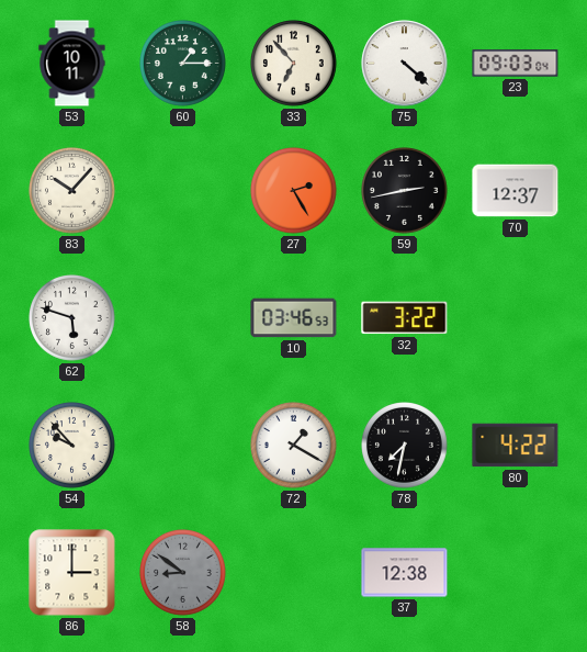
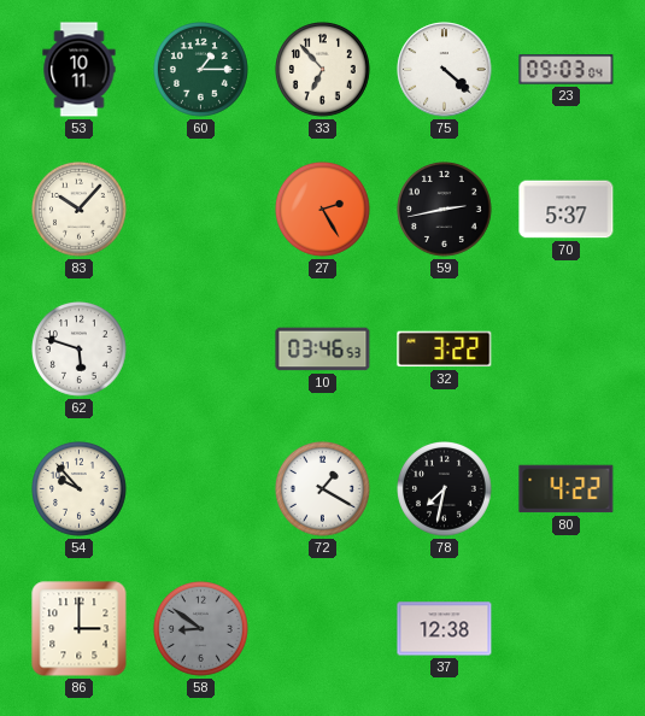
70: 12:37 -> 5:37
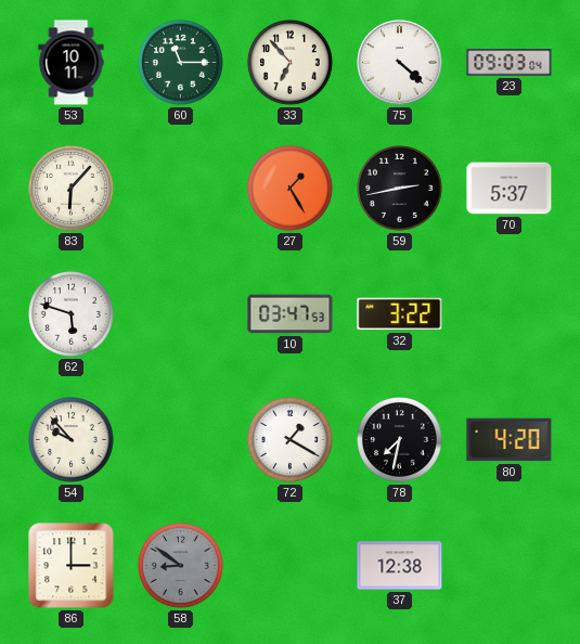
60: 1:15 -> 11:15
83: 10:07 -> 6:07
27: 2:25 -> 1:25
10: 03:46 -> 03:47
80: 4:22 -> 4:20
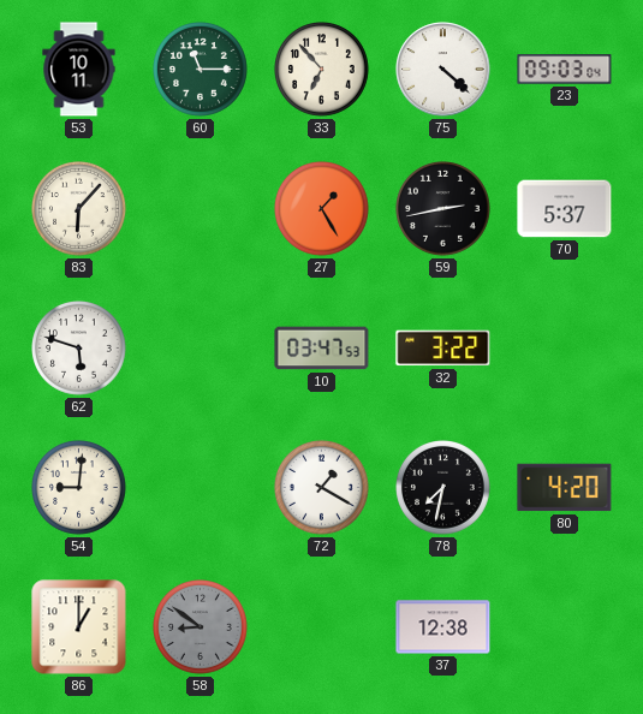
54: 9:53 -> 9:01
86: 3:00 -> 1:00
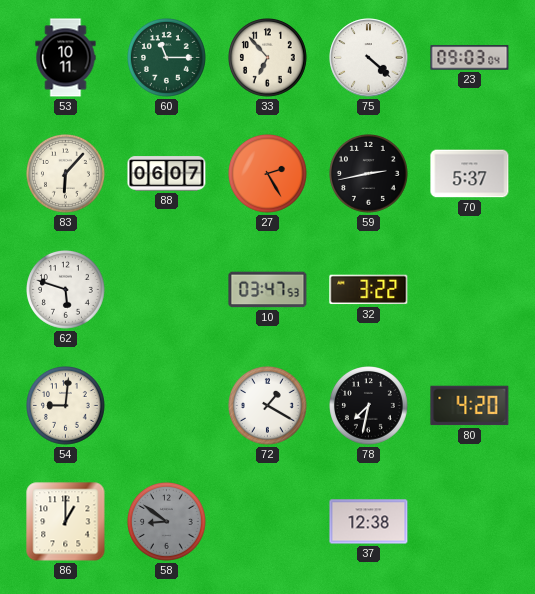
88: none -> 06:07
27: 1:25 -> 2:25
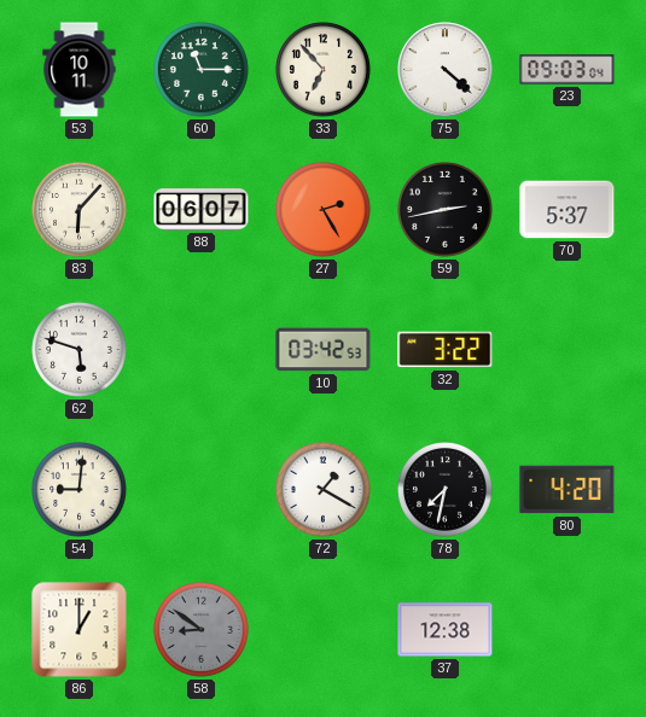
10: 03:47 -> 03:42
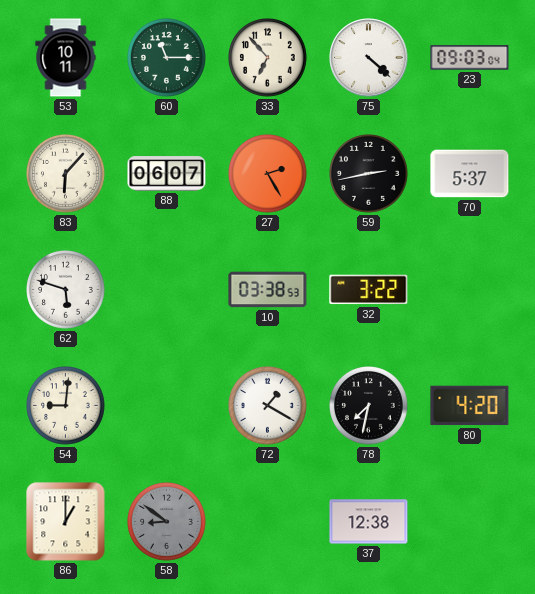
10: 03:42 -> 03:38
